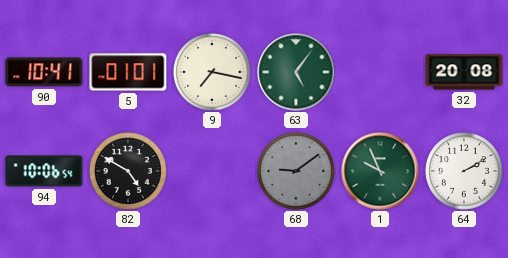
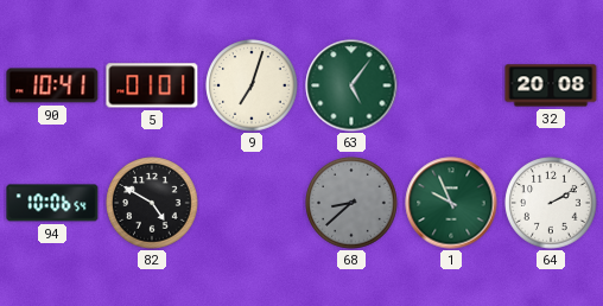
9: 7:17 -> 7:03
68: 9:09 -> 8:38
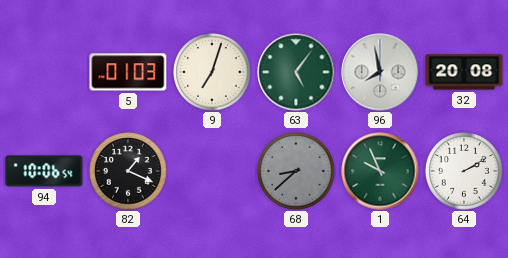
90: 10:41 -> none
5: 01:01 -> 01:03
96: none -> 7:58
82: 4:50 -> 1:19
